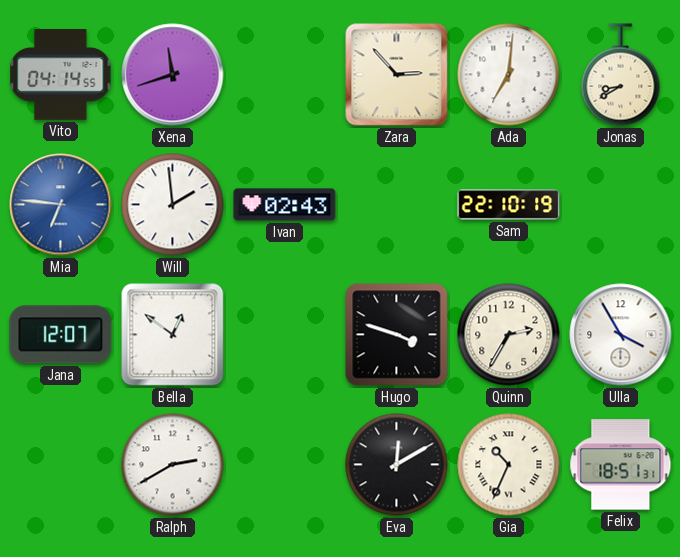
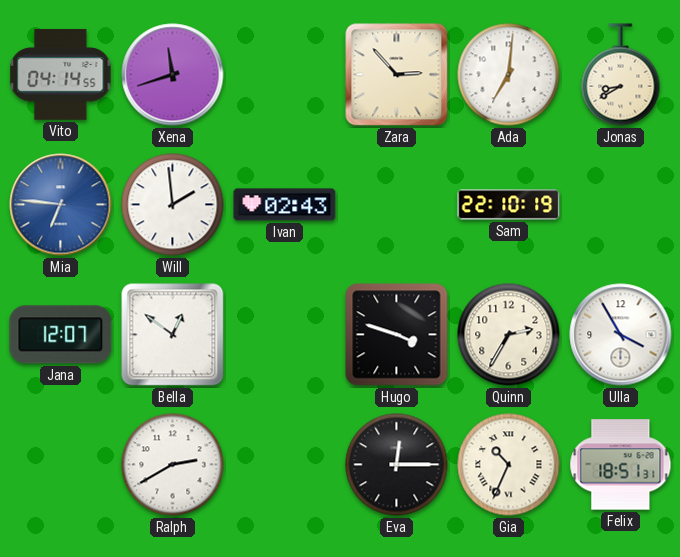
Eva: 12:10 -> 12:15
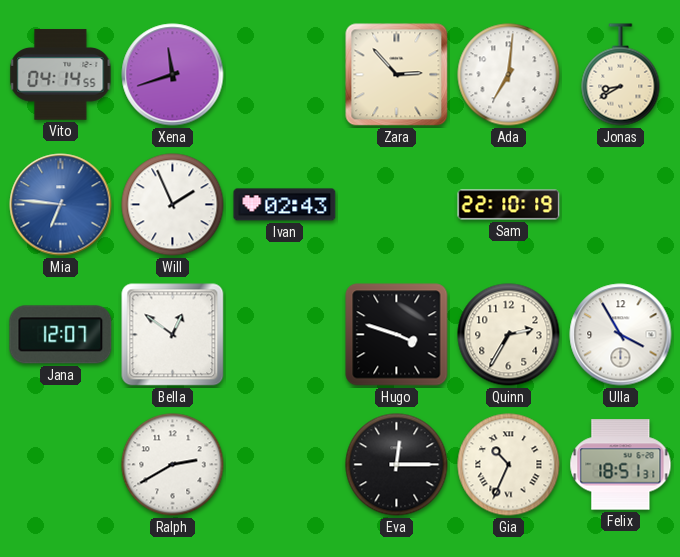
Will: 1:59 -> 1:56
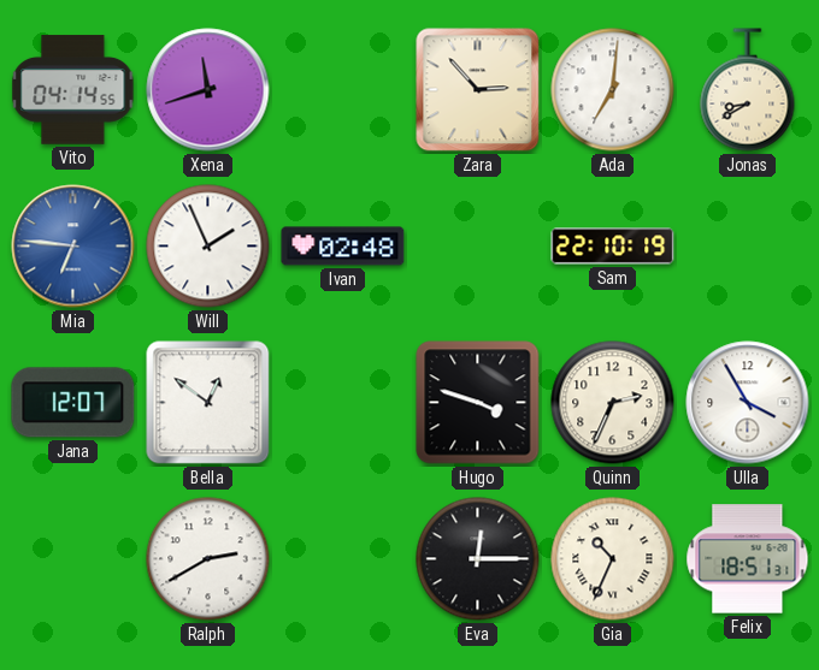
Ivan: 02:43 -> 02:48
Quinn: 2:35 -> 2:34
